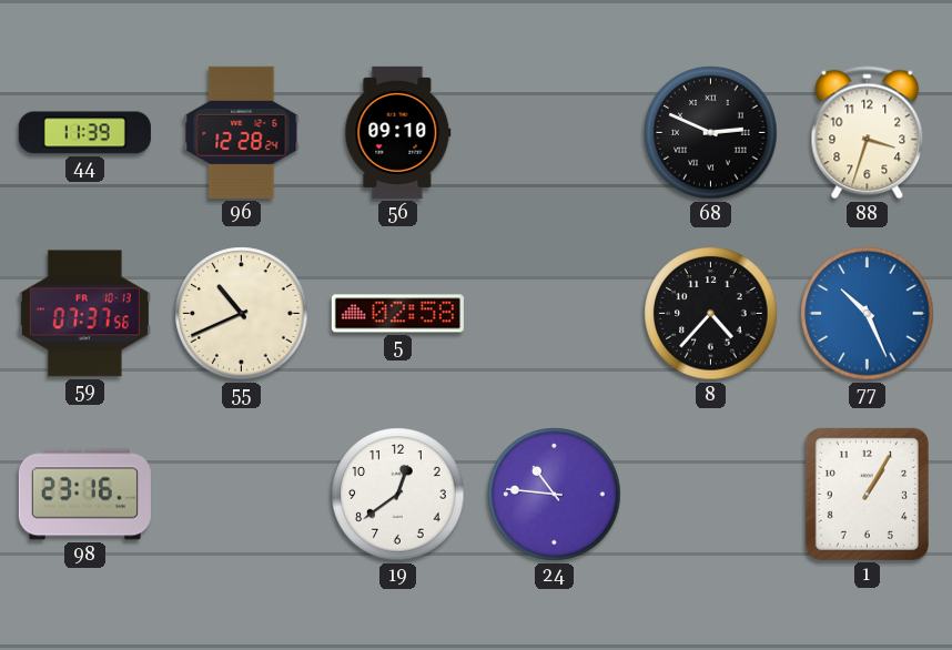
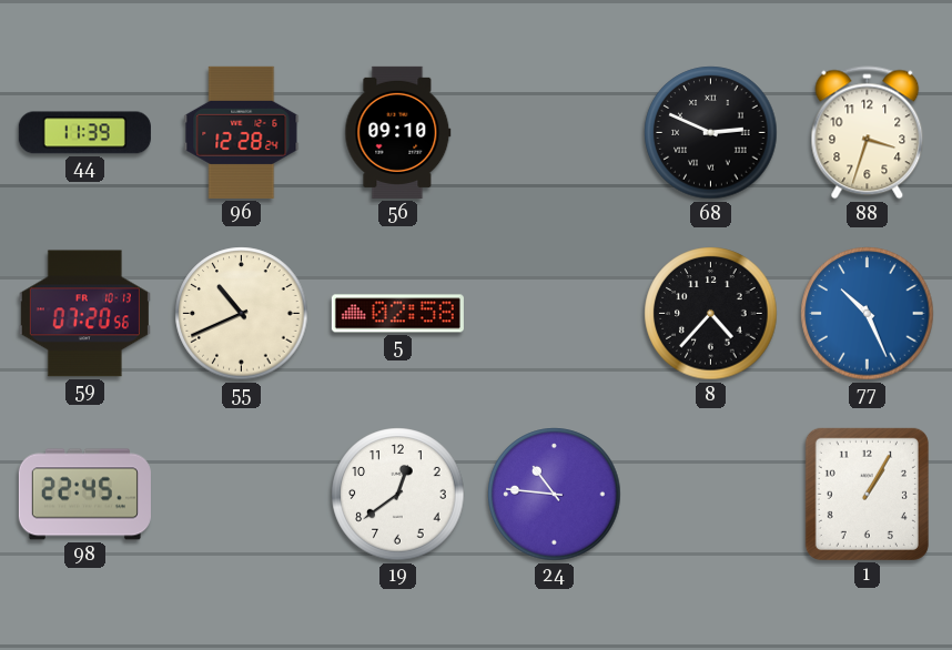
59: 07:37 -> 07:20
98: 23:16 -> 22:45
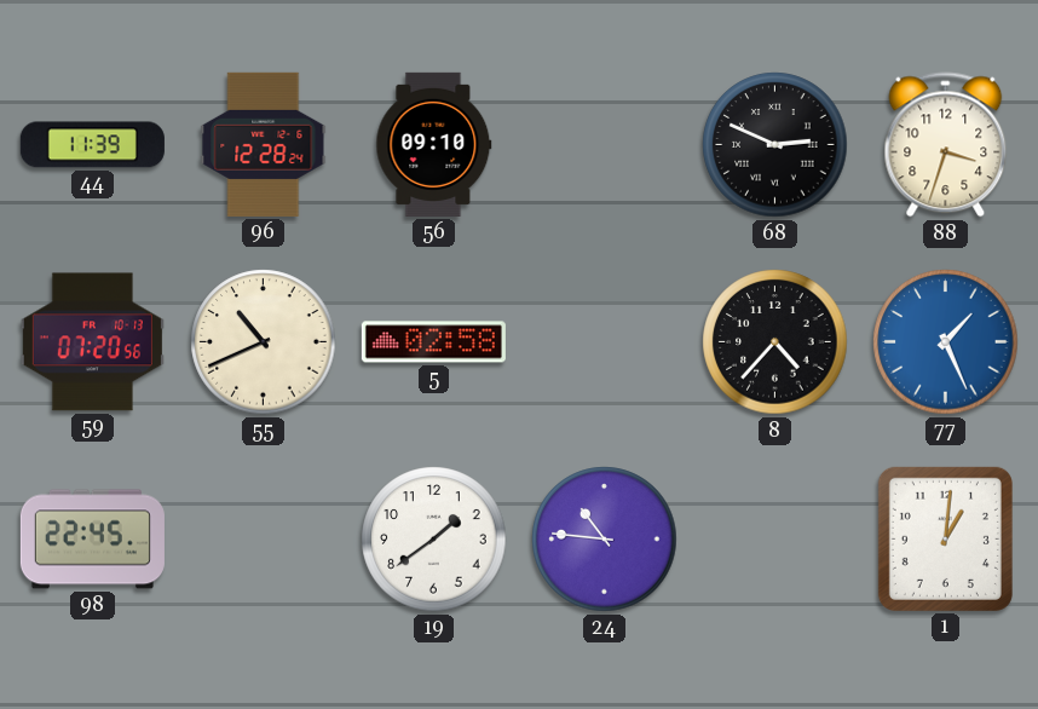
77: 10:26 -> 1:26
19: 12:39 -> 1:39
1: 1:05 -> 1:01
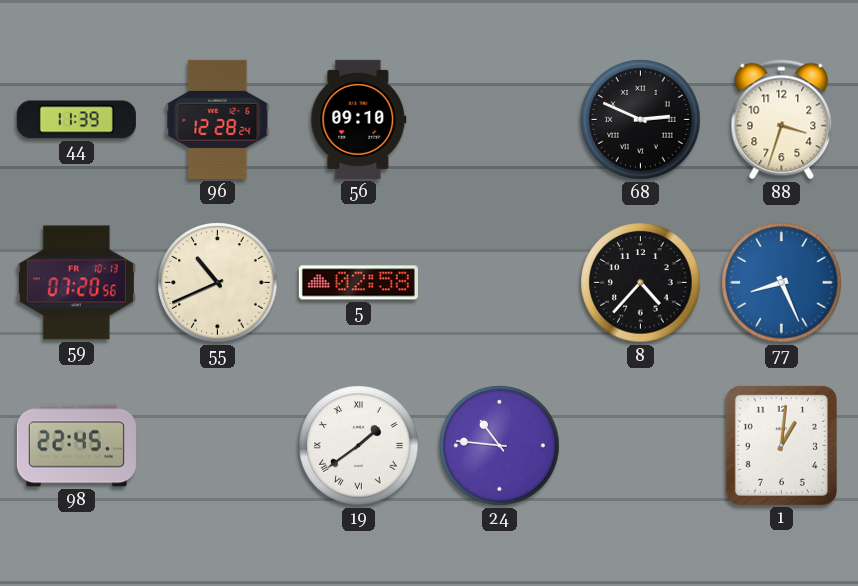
77: 1:26 -> 8:26
19 numerals: Arabic -> Roman
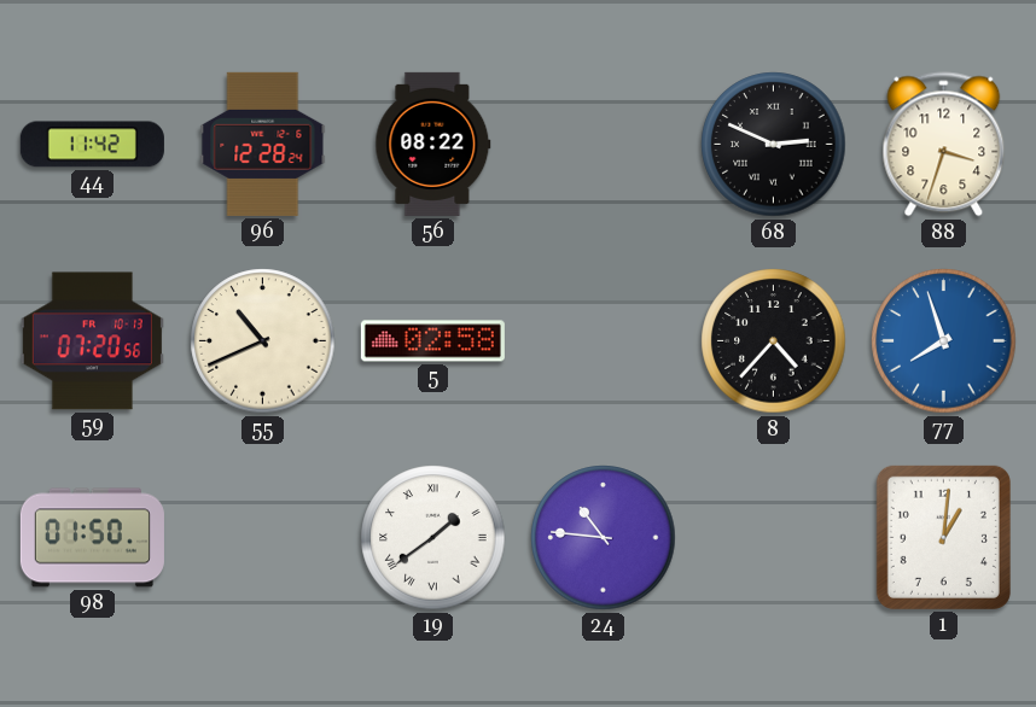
44: 11:39 -> 11:42
56: 09:10 -> 08:22
77: 8:26 -> 7:57
98: 22:45 -> 01:50
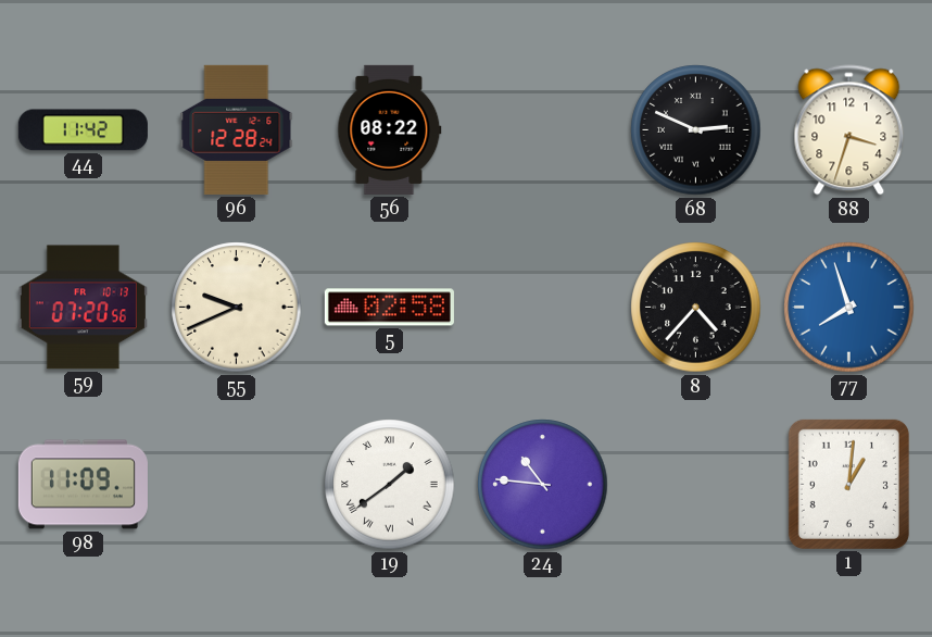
55: 10:41 -> 9:41
98: 01:50 -> 11:09
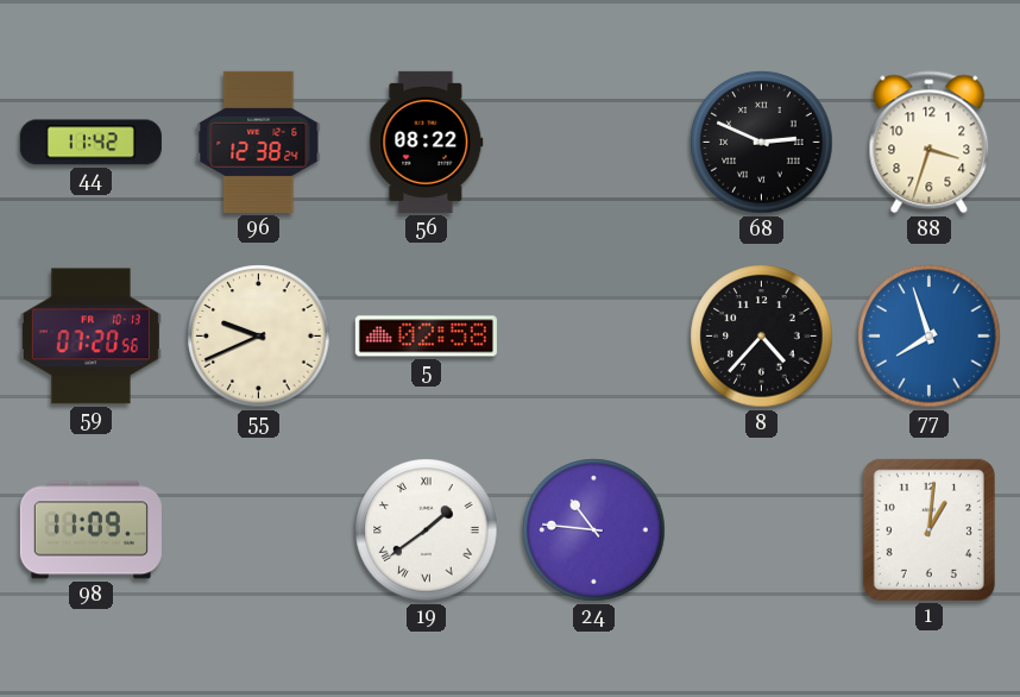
96: 12:28 -> 12:38
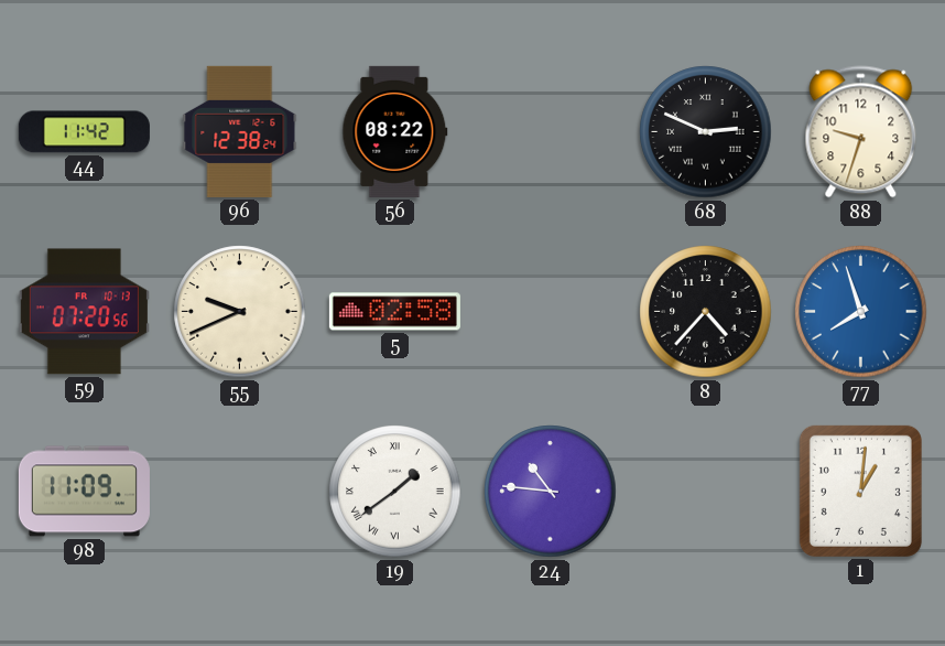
88: 3:33 -> 9:33
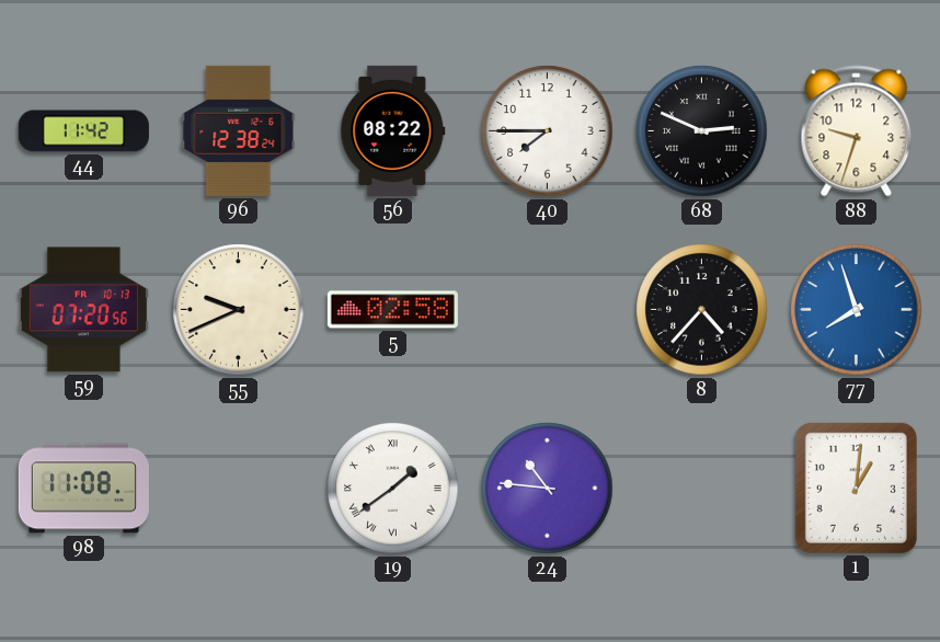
40: none -> 7:45
98: 11:09 -> 11:08
